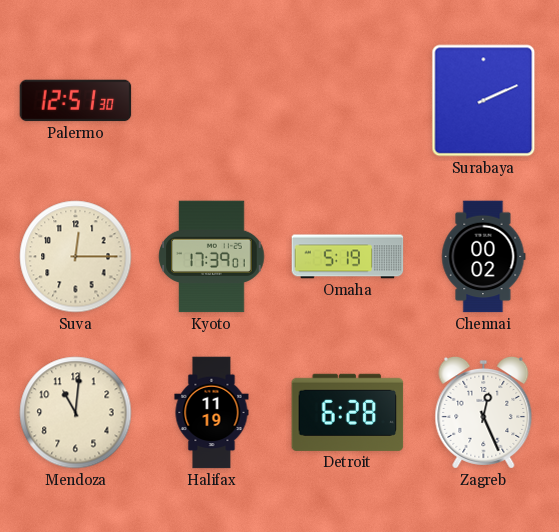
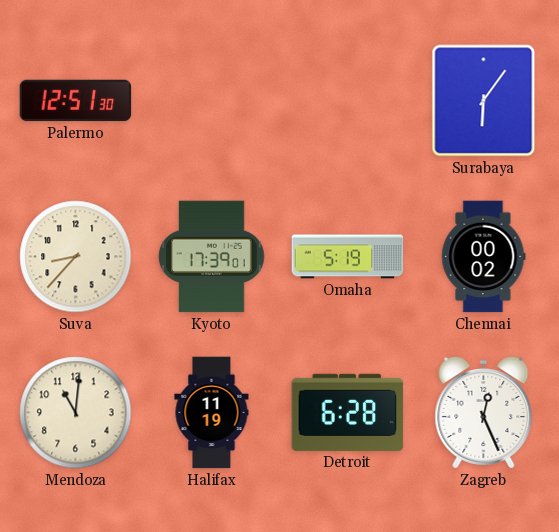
Surabaya: 2:11 -> 6:06
Suva: 12:15 -> 8:37
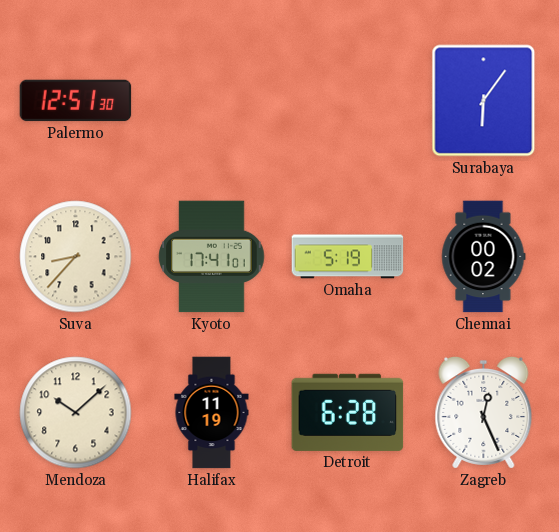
Kyoto: 17:39 -> 17:41
Mendoza: 11:01 -> 10:08
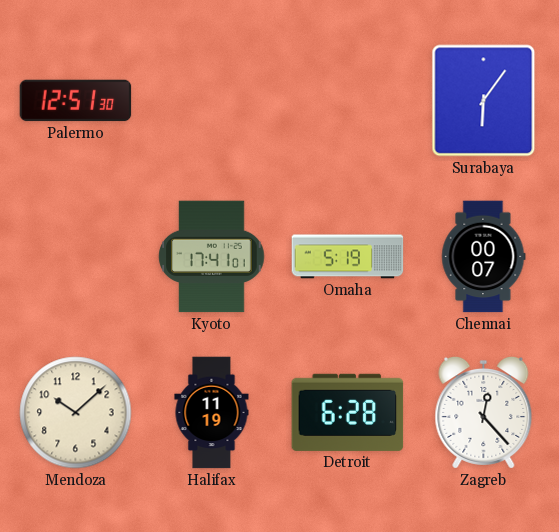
Suva: 8:37 -> none
Chennai: 00:02 -> 00:07
Zagreb: 12:26 -> 12:23
